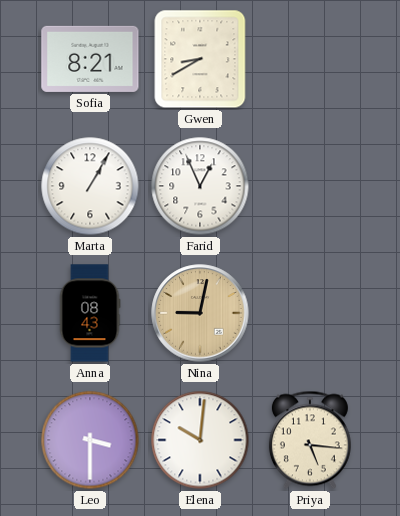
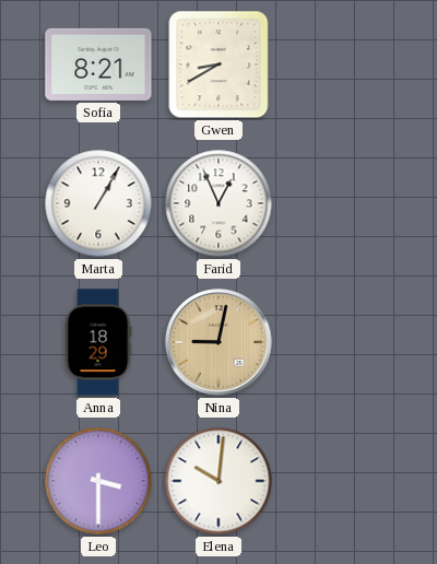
Anna: 08:43 -> 18:29
Priya: 5:16 -> none
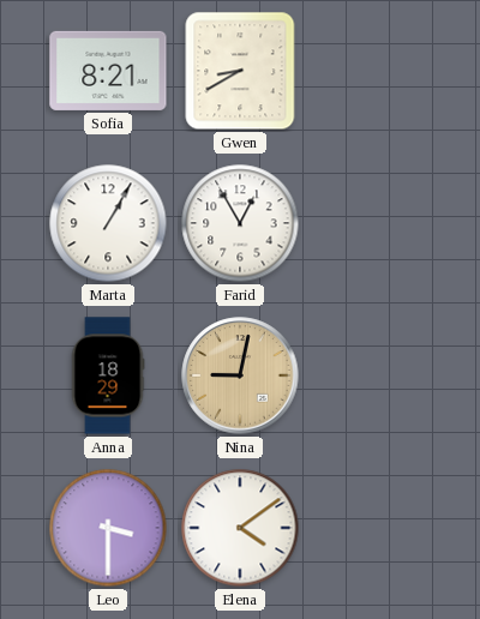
Farid: 12:56 -> 12:55
Elena: 10:01 -> 4:09
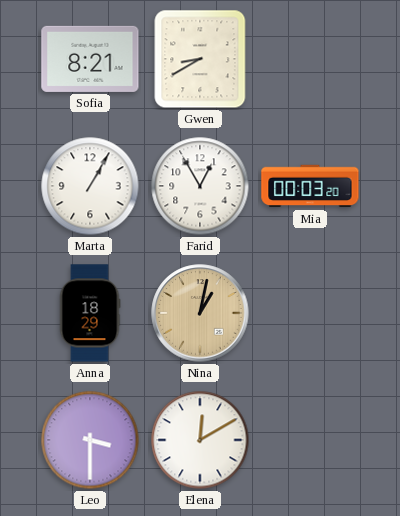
Mia: none -> 00:03
Nina: 9:02 -> 1:02
Elena: 4:09 -> 12:10
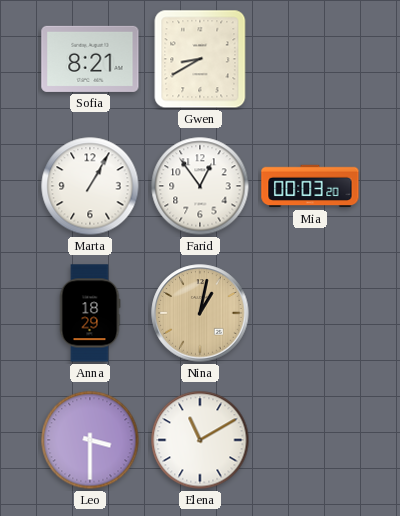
Farid: 12:55 -> 12:54
Elena: 12:10 -> 11:10
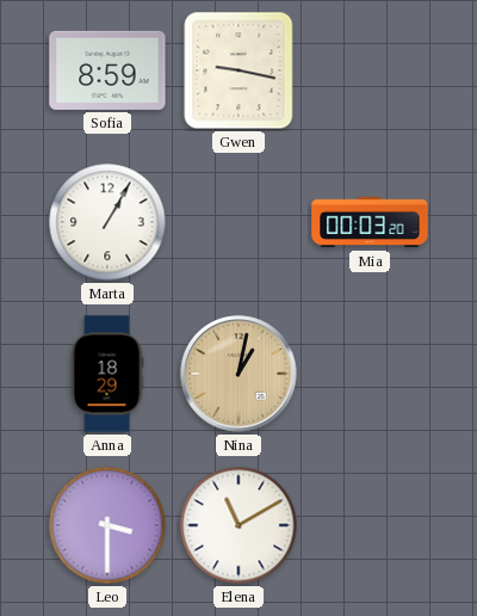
Sofia: 8:21 -> 8:59
Gwen: 8:40 -> 9:17
Farid: 12:54 -> none
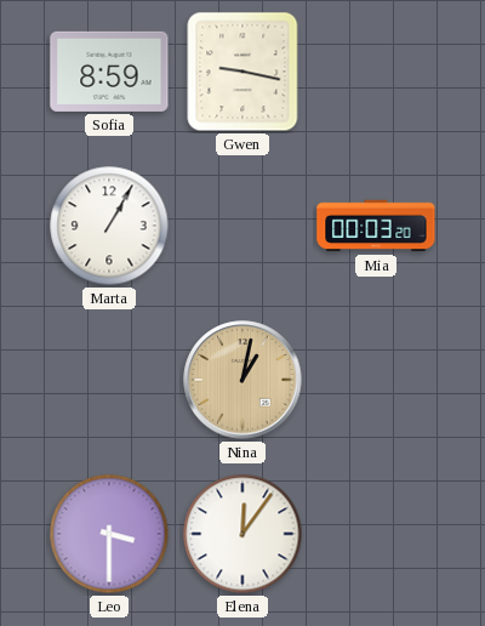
Anna: 18:29 -> none
Elena: 11:10 -> 12:06
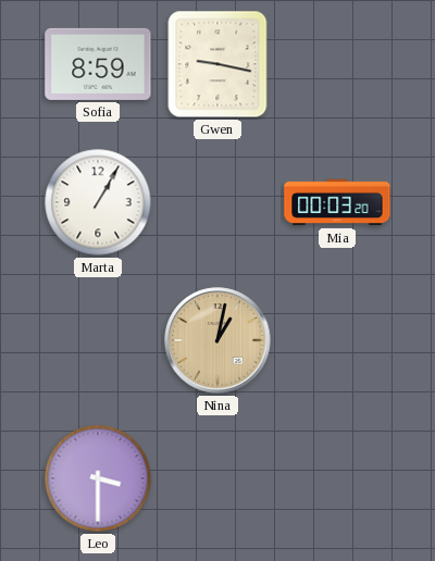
Elena: 12:06 -> none
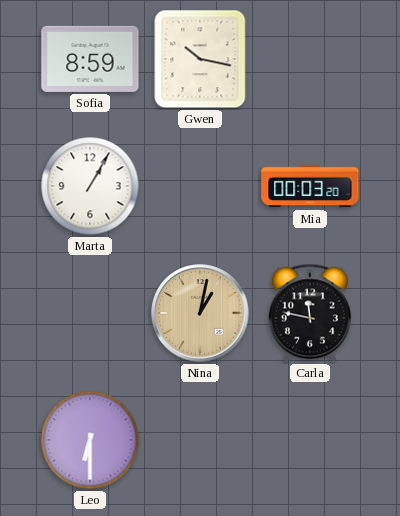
Gwen: 9:17 -> 10:17
Carla: none -> 11:47
Leo: 3:30 -> 6:30
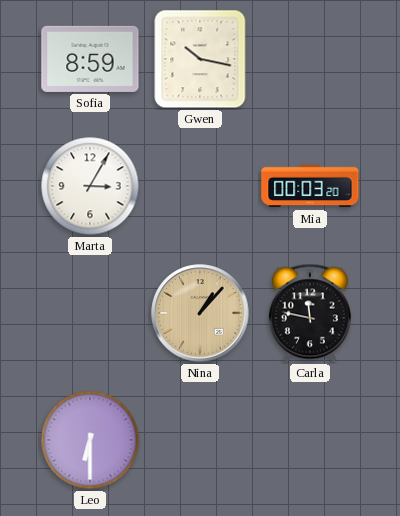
Marta: 1:05 -> 3:05
Nina: 1:02 -> 1:07
